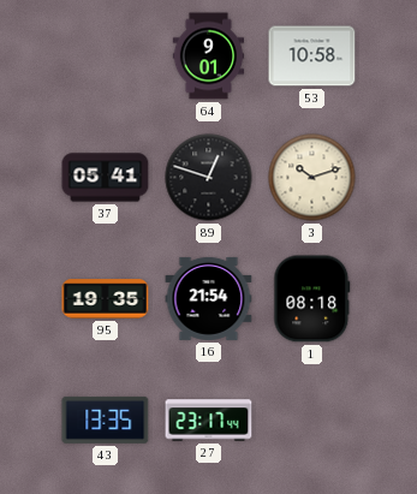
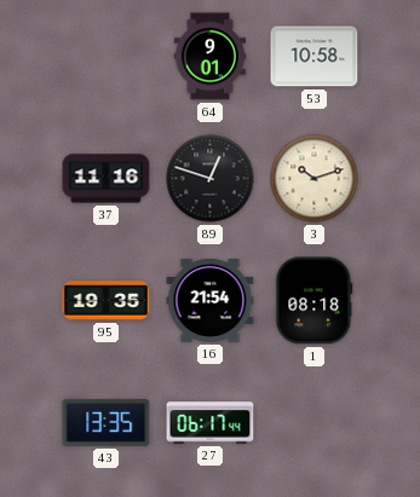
37: 05:41 -> 11:16
27: 23:17 -> 06:17
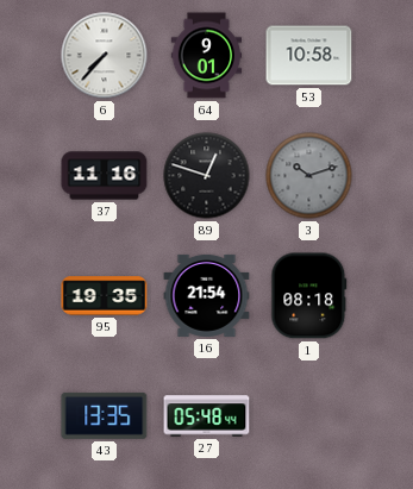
6: none -> 7:37
3 dial: cream -> grey
27: 06:17 -> 05:48
